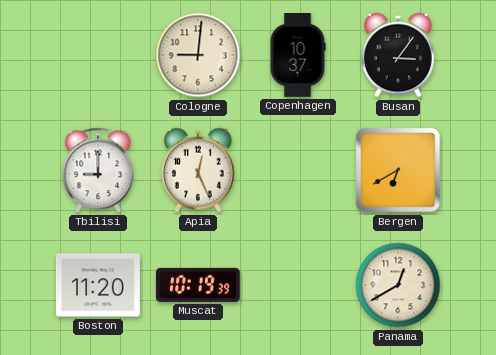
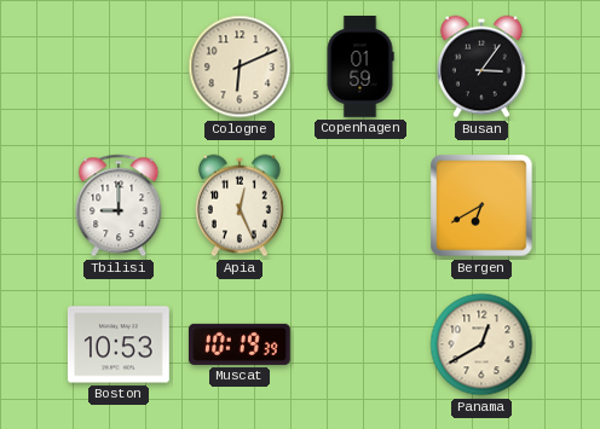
Cologne: 9:01 -> 6:11
Copenhagen: 10:37 -> 01:59
Boston: 11:20 -> 10:53
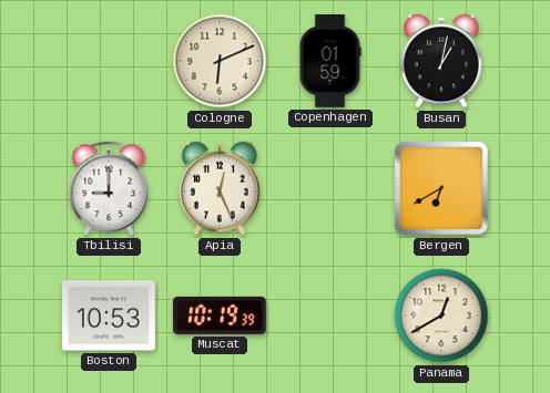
Busan: 3:06 -> 1:02
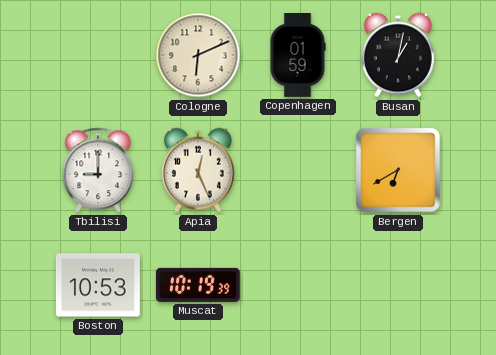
Panama: 12:40 -> none
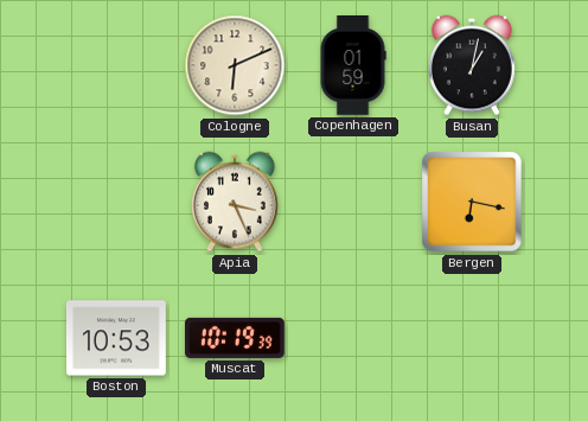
Tbilisi: 9:00 -> none
Apia: 12:26 -> 3:26
Bergen: 6:40 -> 6:17
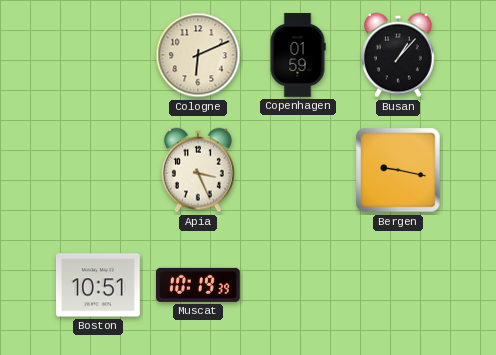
Busan: 1:02 -> 1:07
Bergen: 6:17 -> 9:17
Boston: 10:53 -> 10:51
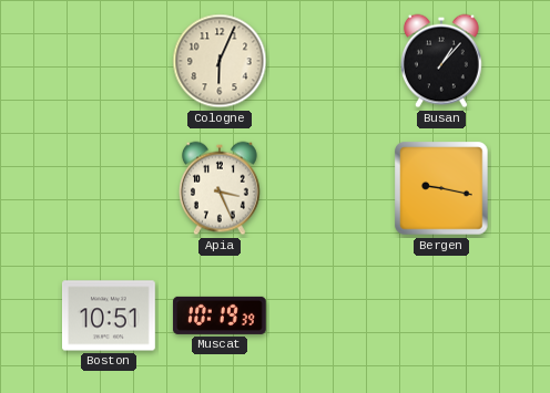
Cologne: 6:11 -> 6:04
Copenhagen: 01:59 -> none
